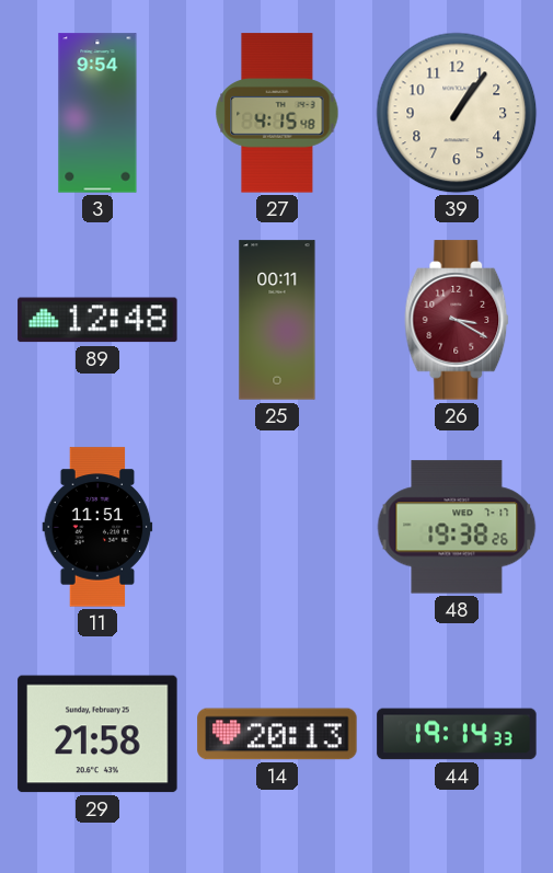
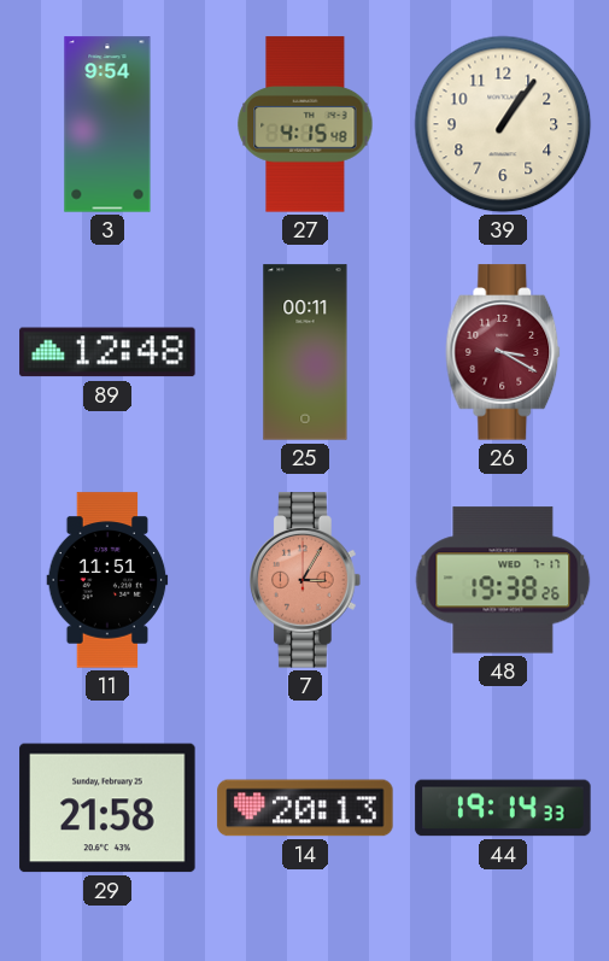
7: none -> 3:05
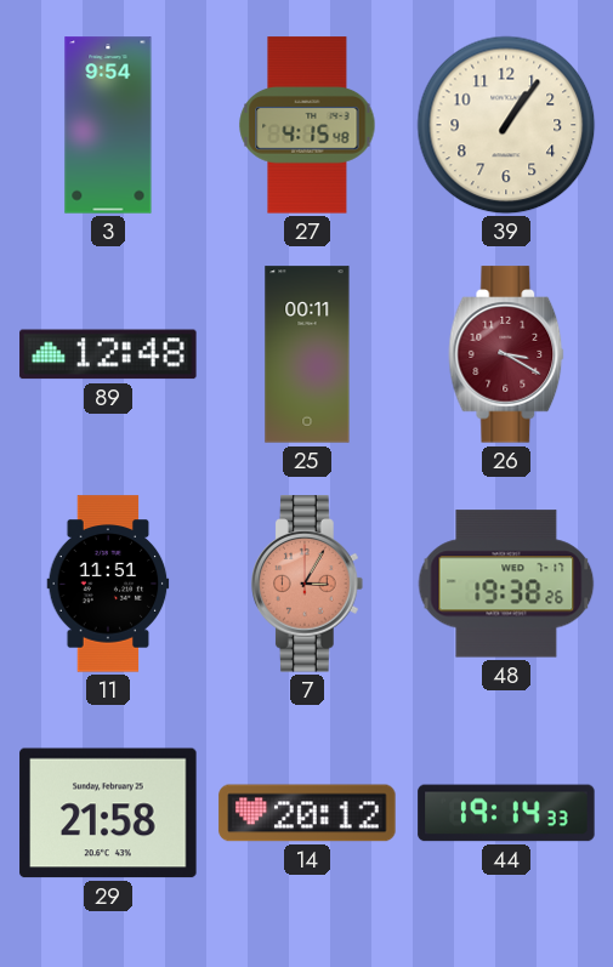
14: 20:13 -> 20:12
